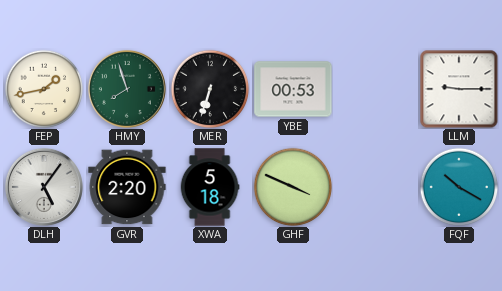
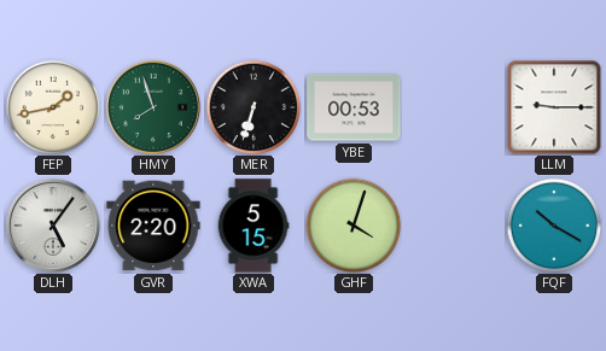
XWA: 5:18 -> 5:15
GHF: 3:49 -> 4:03
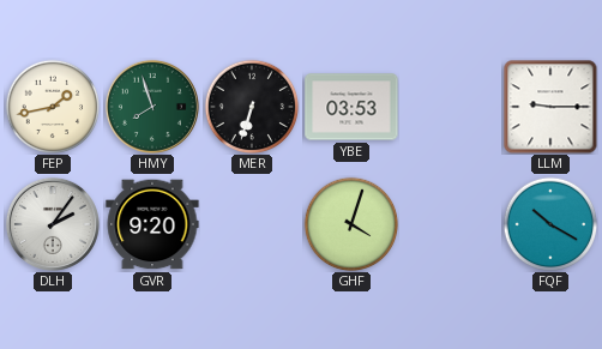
YBE: 00:53 -> 03:53
DLH: 5:06 -> 2:06
GVR: 2:20 -> 9:20
XWA: 5:15 -> none
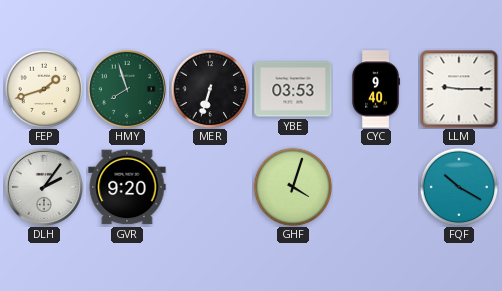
FEP: 1:43 -> 1:42
CYC: none -> 9:40
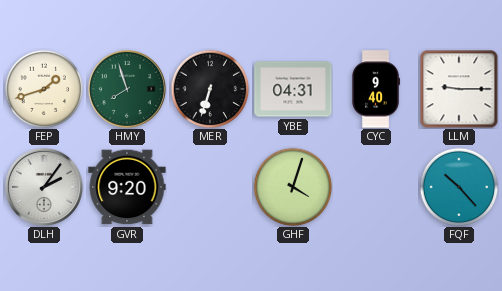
YBE: 03:53 -> 04:31
FQF: 10:20 -> 10:23
